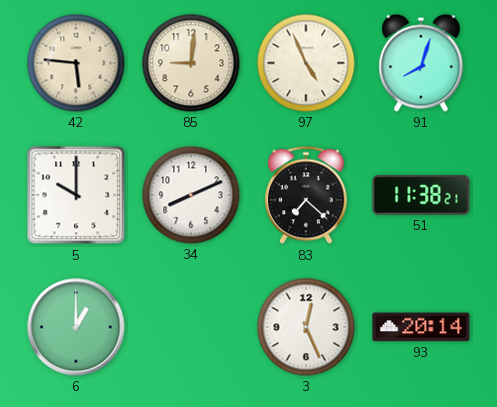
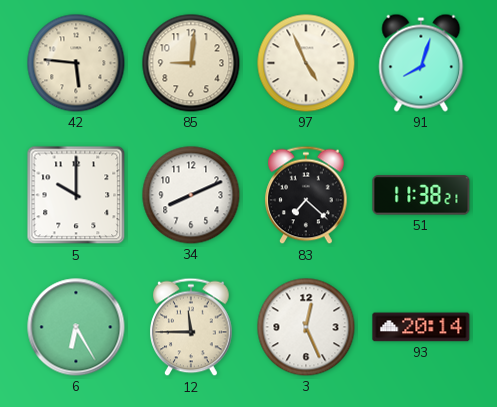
6: 1:00 -> 6:25
12: none -> 11:45
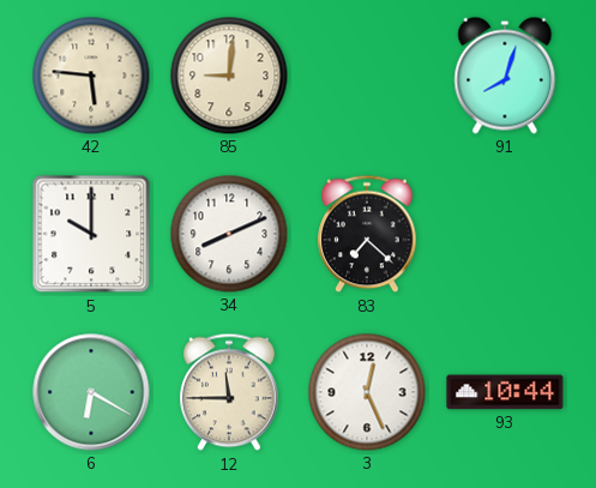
97: 4:56 -> none
51: 11:38 -> none
6: 6:25 -> 6:20
93: 20:14 -> 10:44
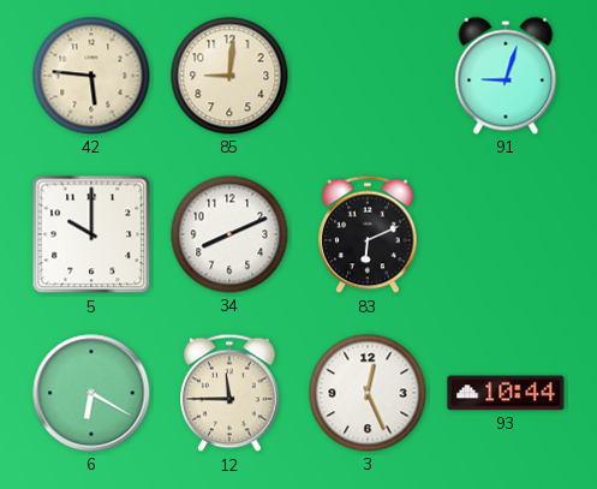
91: 8:03 -> 9:03
83: 7:22 -> 6:11
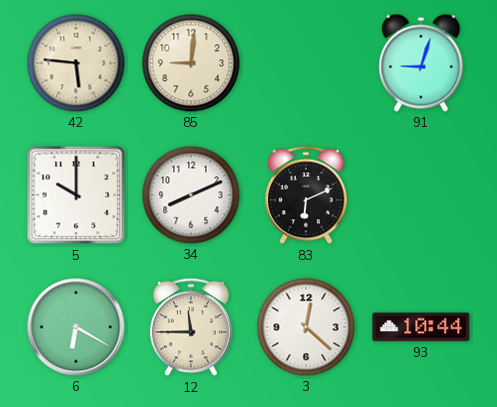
3: 12:26 -> 12:22
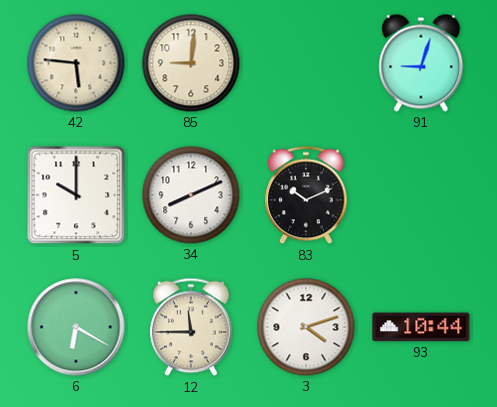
83: 6:11 -> 10:11
3: 12:22 -> 4:12
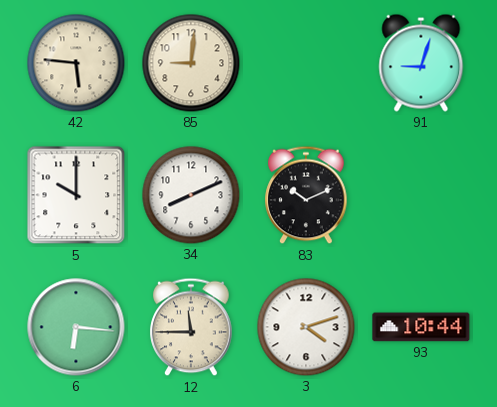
6: 6:20 -> 6:16
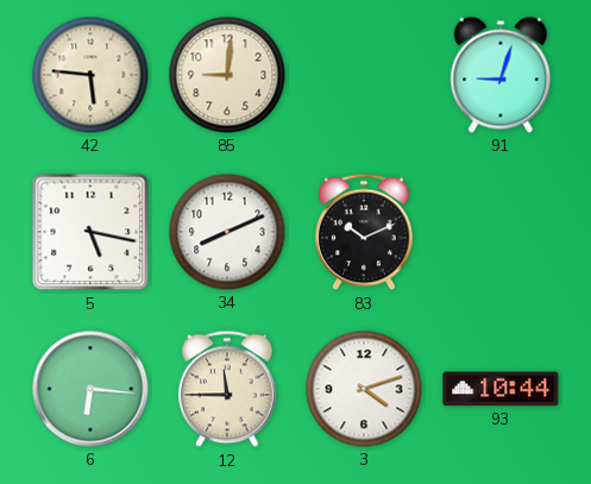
5: 10:00 -> 5:17
